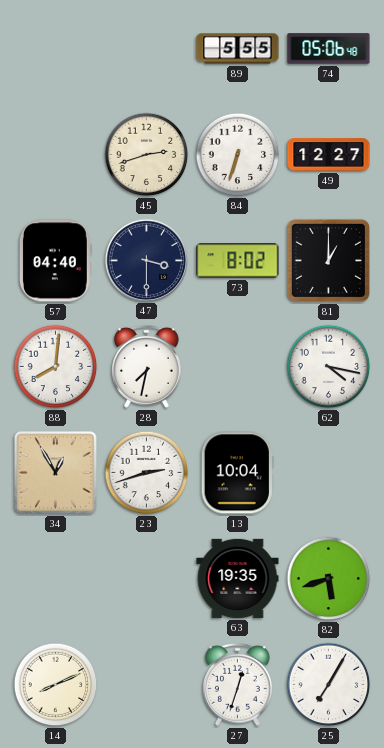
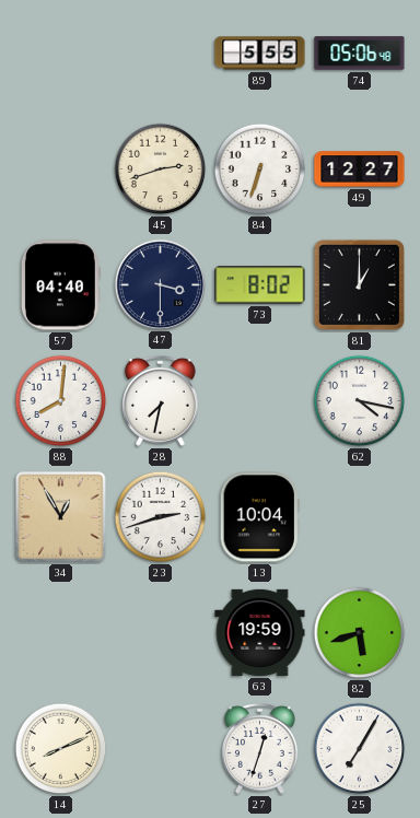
63: 19:35 -> 19:59
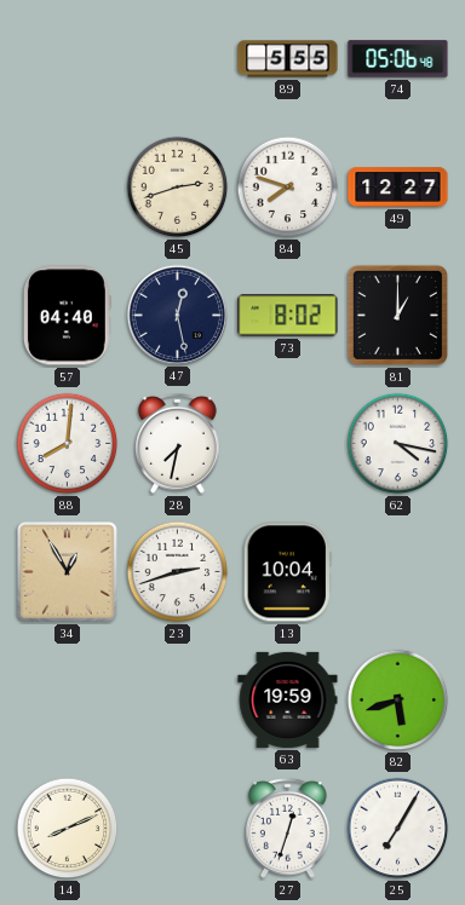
84: 6:33 -> 7:48
47: 3:30 -> 12:28
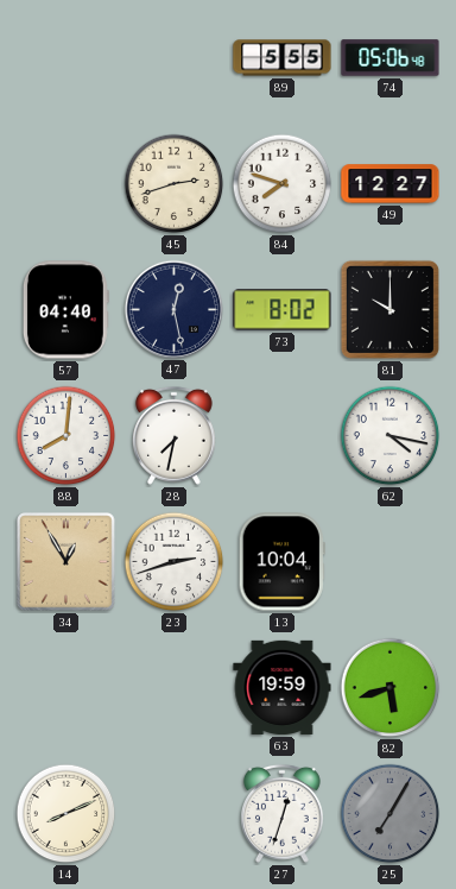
81: 1:00 -> 10:00
25 dial: white -> grey
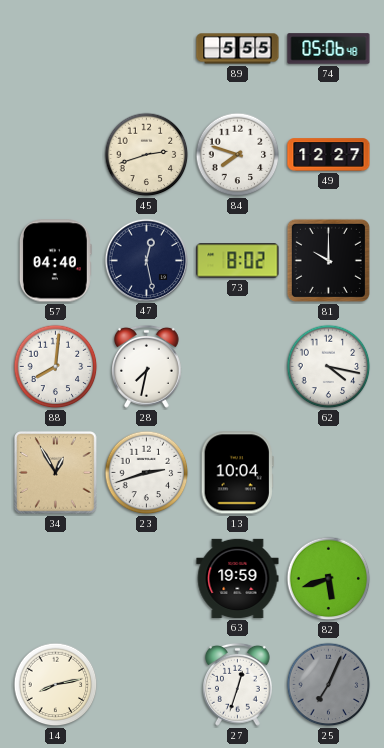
14: 8:11 -> 8:13
25: 7:05 -> 7:04
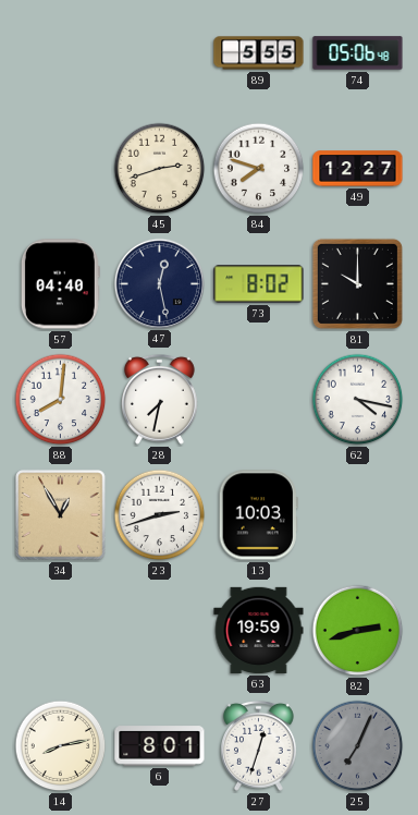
13: 10:04 -> 10:03
82: 5:42 -> 2:42
6: none -> 8:01
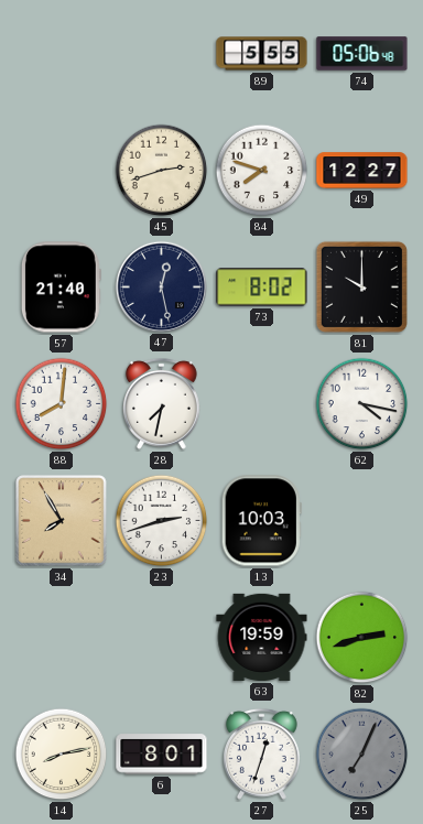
57: 04:40 -> 21:40
34: 12:55 -> 7:55
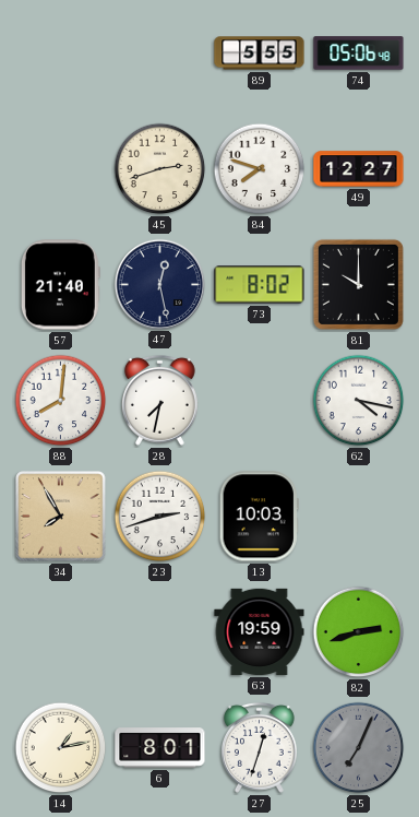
14: 8:13 -> 1:13
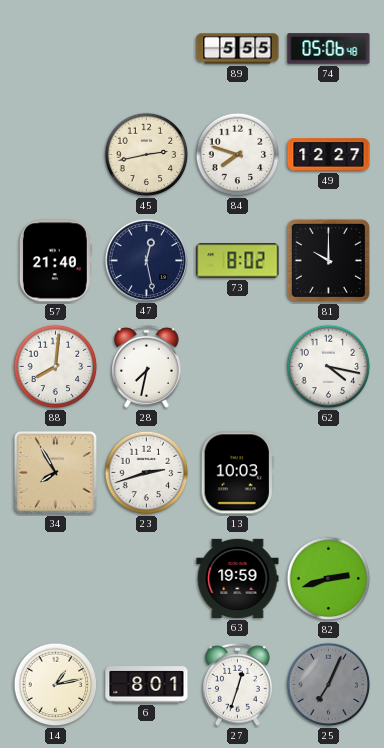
45: 2:42 -> 2:43
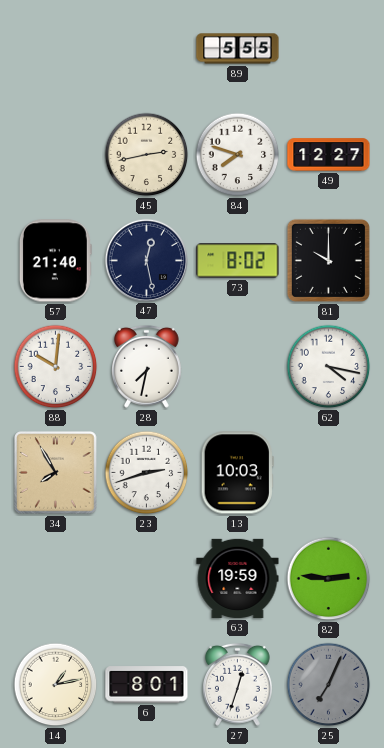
74: 05:06 -> none
88: 8:01 -> 10:01
82: 2:42 -> 2:46
